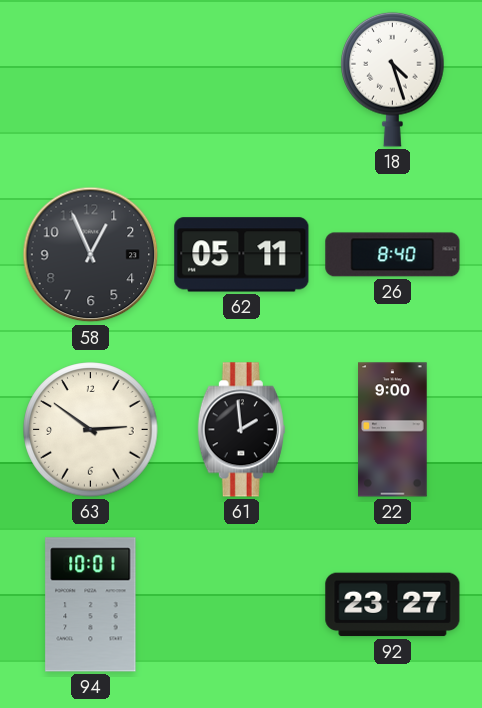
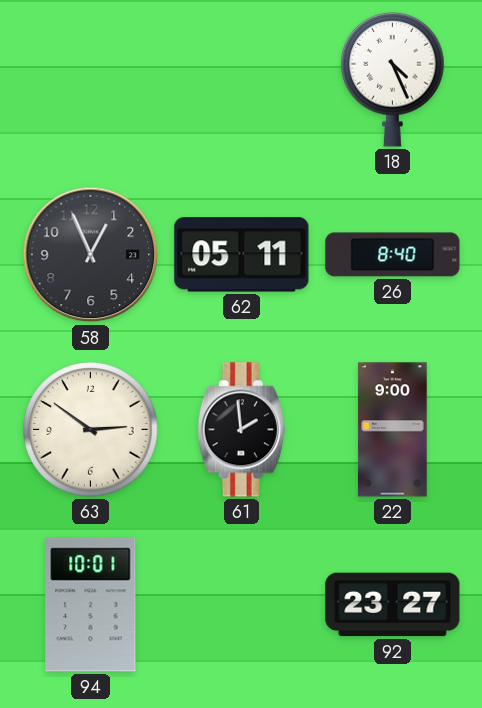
18: 4:27 -> 4:26
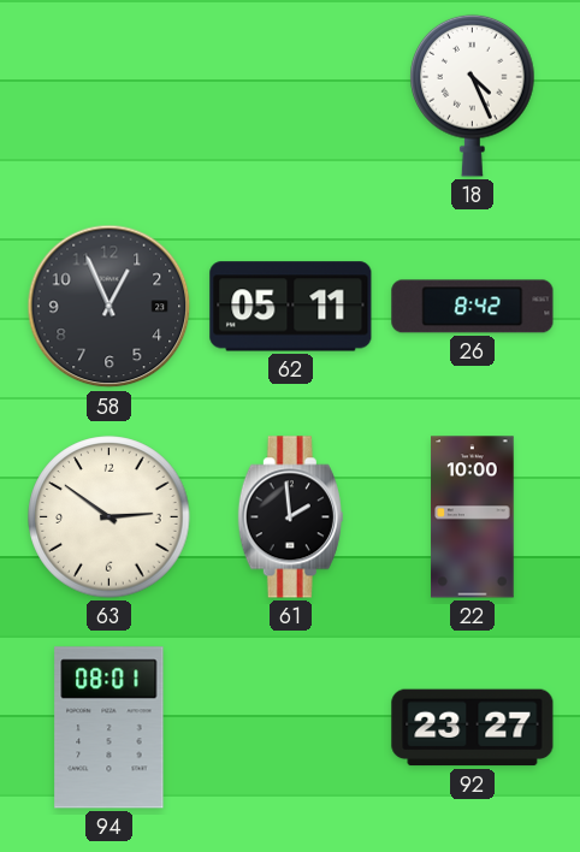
26: 8:40 -> 8:42
22: 9:00 -> 10:00
94: 10:01 -> 08:01
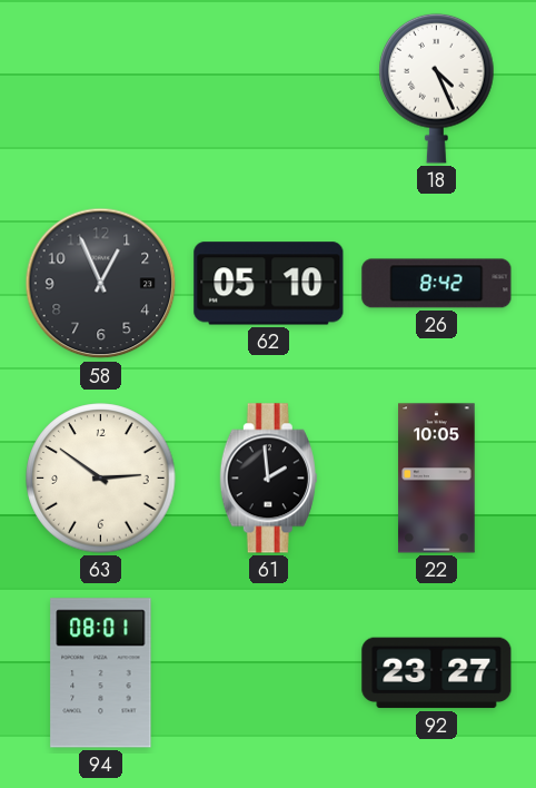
62: 05:11 -> 05:10
22: 10:00 -> 10:05
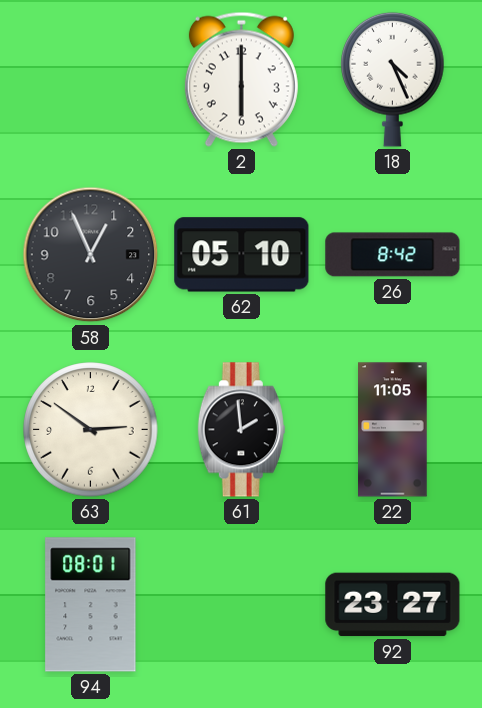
2: none -> 6:00
22: 10:05 -> 11:05
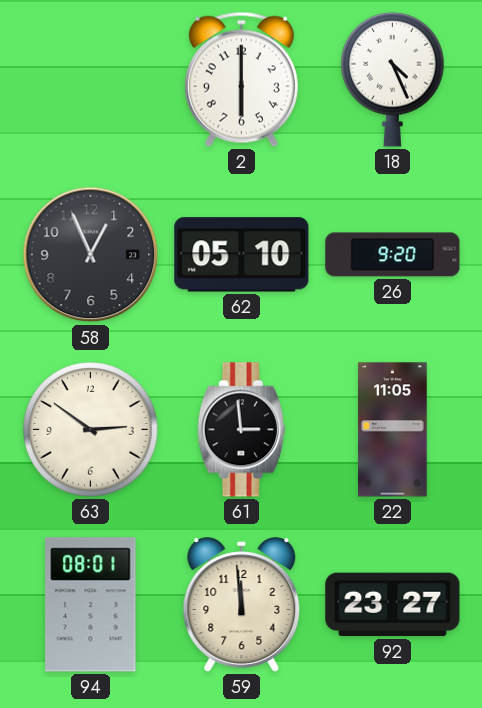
26: 8:42 -> 9:20
61: 1:59 -> 2:59
59: none -> 11:59
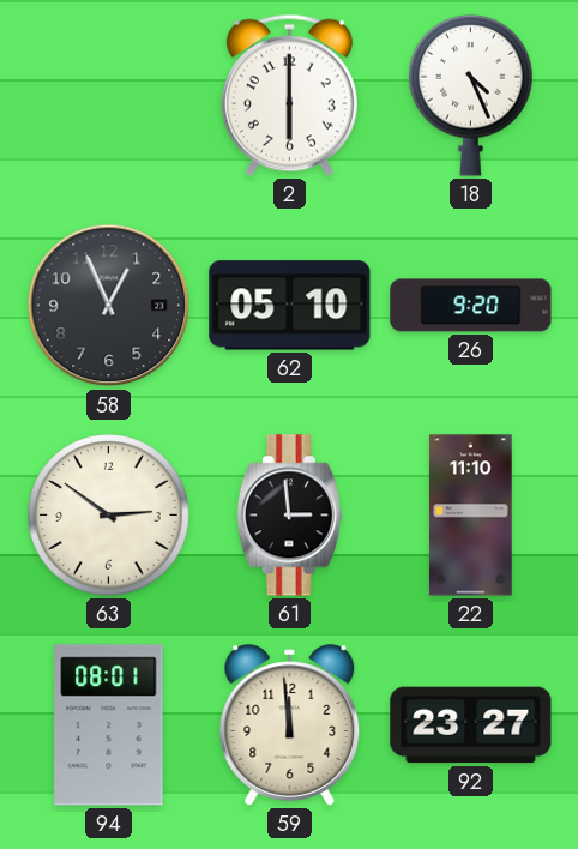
22: 11:05 -> 11:10
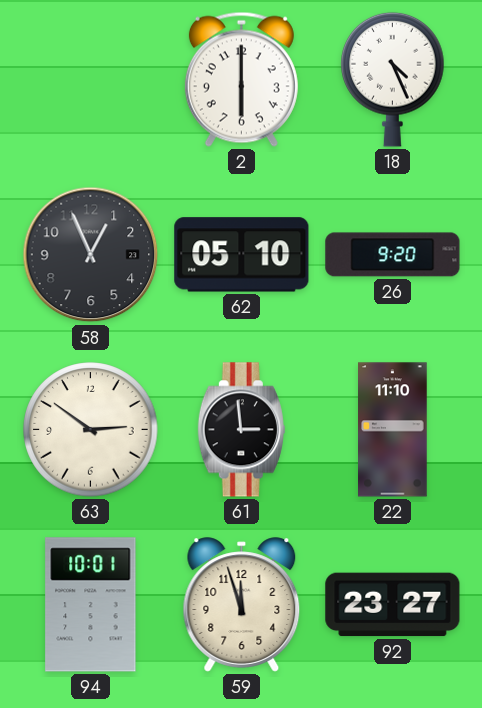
94: 08:01 -> 10:01
59: 11:59 -> 11:57
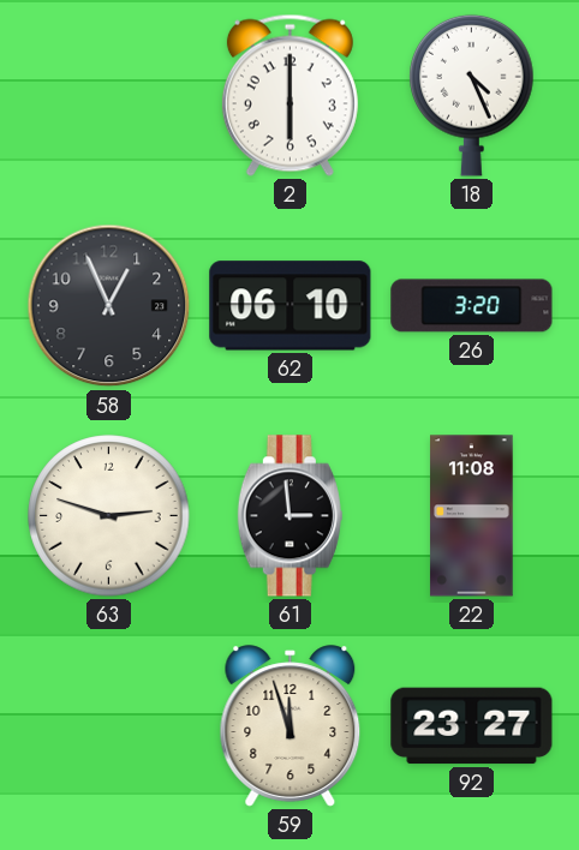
62: 05:10 -> 06:10
26: 9:20 -> 3:20
63: 2:51 -> 2:48
22: 11:10 -> 11:08
94: 10:01 -> none
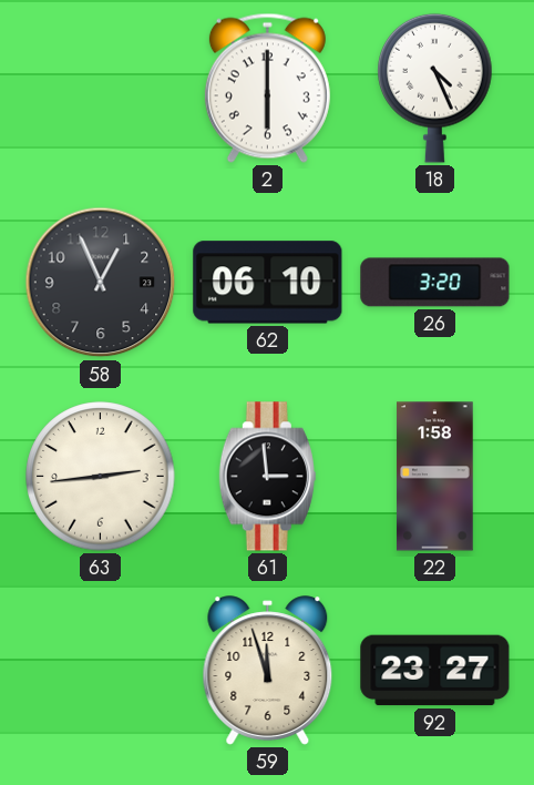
63: 2:48 -> 2:44
22: 11:08 -> 1:58
